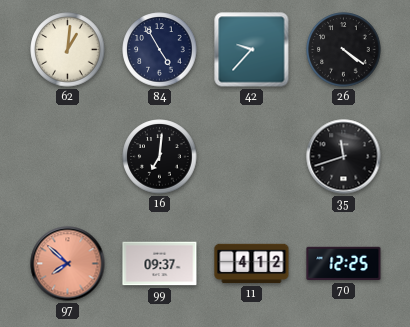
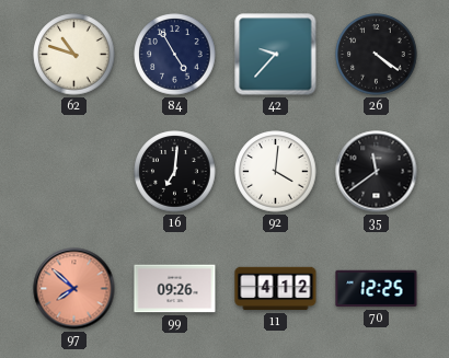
62: 1:01 -> 10:48
92: none -> 4:01
35: 11:42 -> 11:39
99: 09:37 -> 09:26
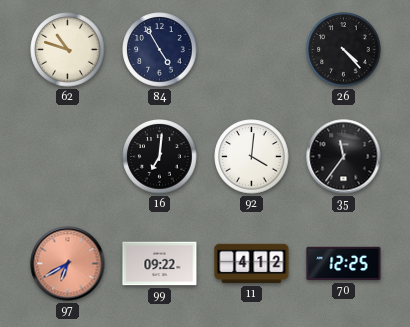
42: 9:37 -> none
26: 4:21 -> 4:23
35: 11:39 -> 11:36
97: 7:52 -> 6:40
99: 09:26 -> 09:22
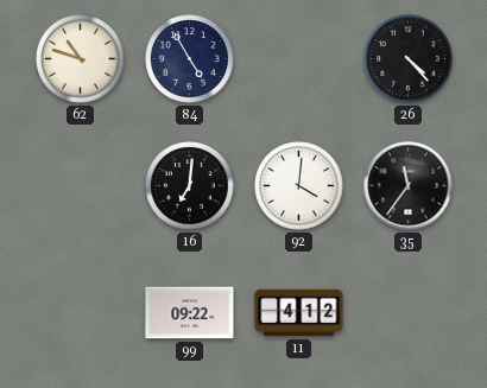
97: 6:40 -> none
70: 12:25 -> none
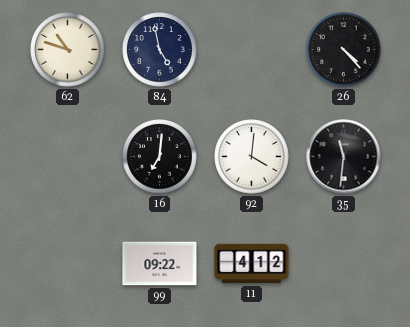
84: 4:55 -> 4:58
35: 11:36 -> 11:31
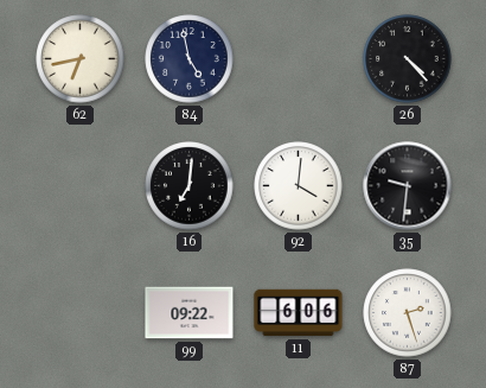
62: 10:48 -> 6:43
35: 11:31 -> 9:31
11: 4:12 -> 6:06
87: none -> 2:27
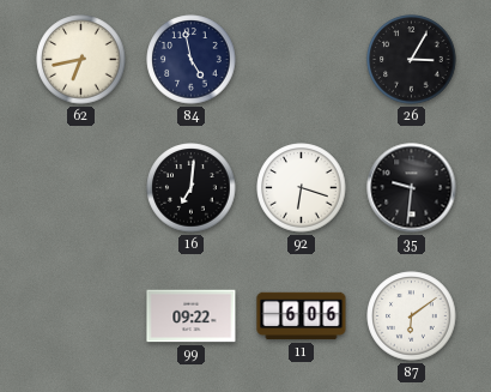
26: 4:23 -> 3:05
92: 4:01 -> 6:18
87: 2:27 -> 6:09
